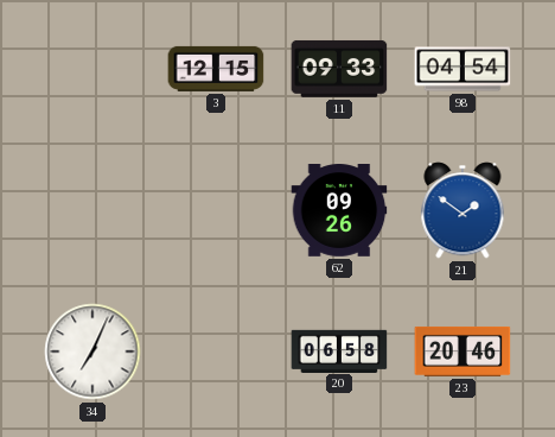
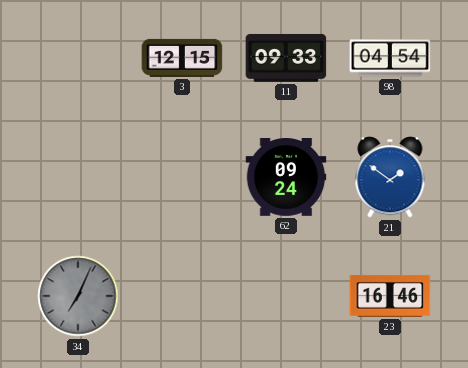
62: 09:26 -> 09:24
34 dial: white -> grey
20: 06:58 -> none
23: 20:46 -> 16:46
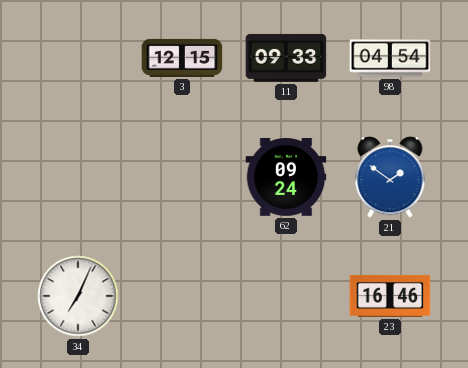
34 dial: grey -> white
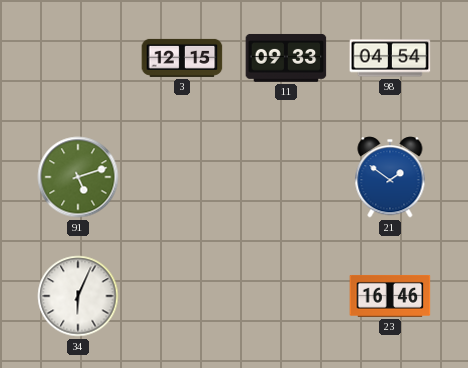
91: none -> 5:12
62: 09:24 -> none
34: 7:04 -> 6:04
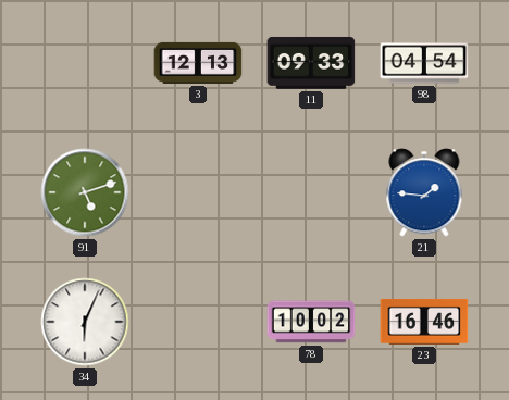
3: 12:15 -> 12:13
21: 1:51 -> 1:46
78: none -> 10:02
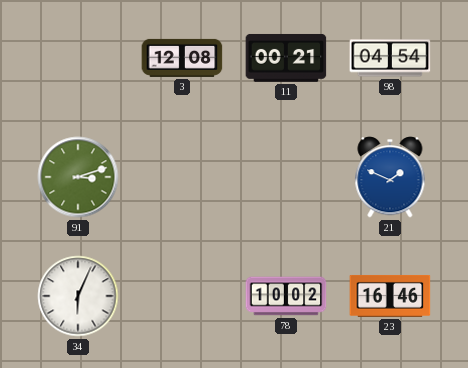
3: 12:13 -> 12:08
11: 09:33 -> 00:21
91: 5:12 -> 3:12
21: 1:46 -> 1:49
